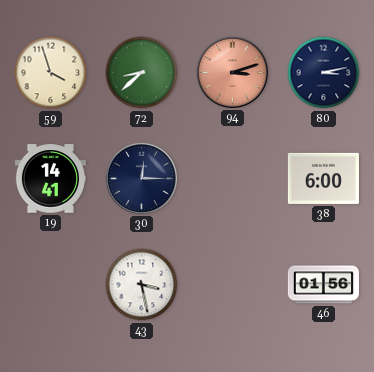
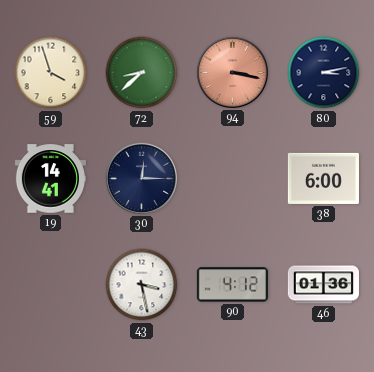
94: 3:12 -> 3:17
90: none -> 4:12
46: 01:56 -> 01:36
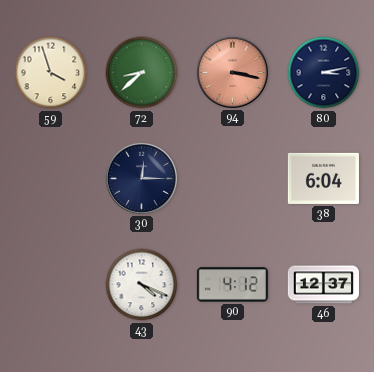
19: 14:41 -> none
38: 6:00 -> 6:04
43: 3:28 -> 4:19
46: 01:36 -> 12:37
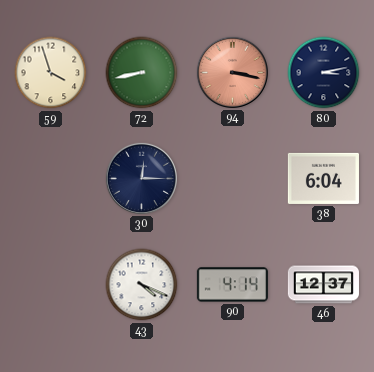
72: 8:38 -> 8:43
90: 4:12 -> 4:14
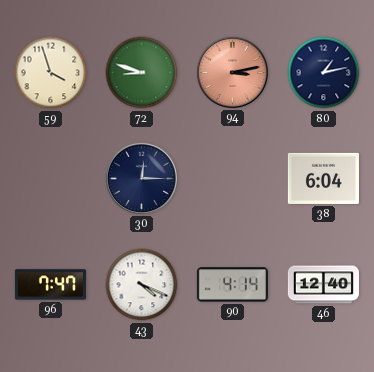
72: 8:43 -> 8:48
94: 3:17 -> 3:13
80: 3:13 -> 1:13
96: none -> 7:47
46: 12:37 -> 12:40
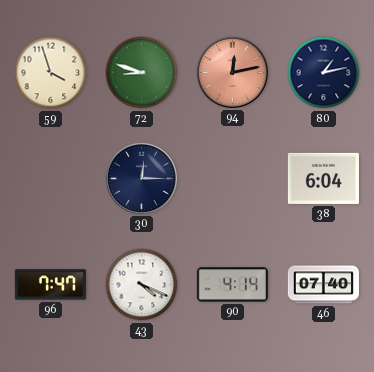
94: 3:13 -> 12:13
46: 12:40 -> 07:40
